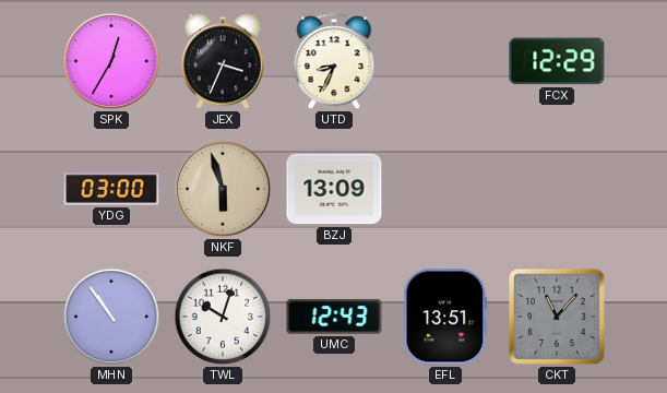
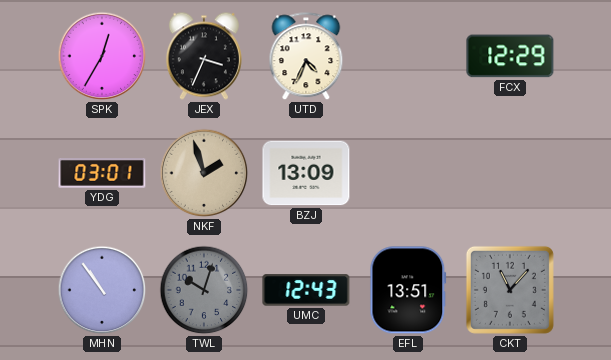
UTD: 8:34 -> 4:34
YDG: 03:00 -> 03:01
NKF: 5:57 -> 1:57
TWL dial: white -> grey
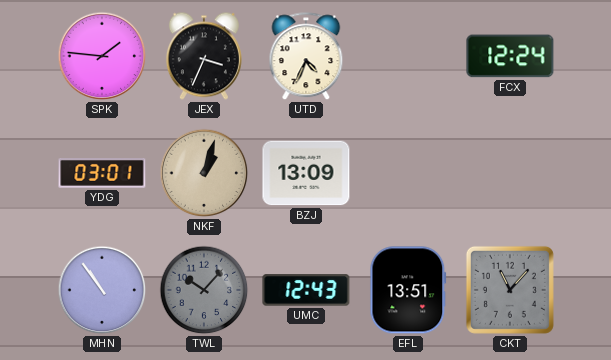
SPK: 12:35 -> 1:46
FCX: 12:29 -> 12:24
NKF: 1:57 -> 1:03
TWL: 10:03 -> 10:07
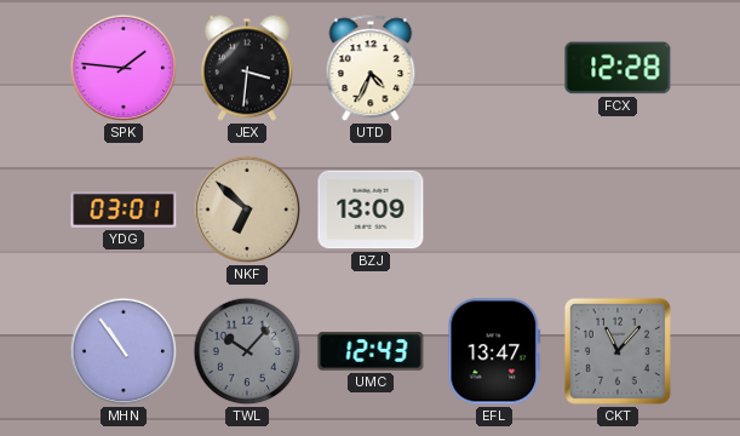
JEX: 3:34 -> 3:31
FCX: 12:24 -> 12:28
NKF: 1:03 -> 6:52
EFL: 13:51 -> 13:47
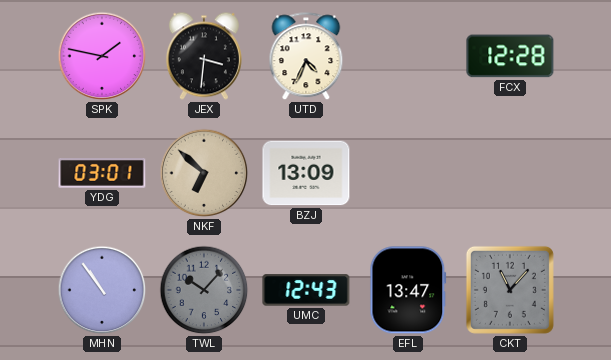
SPK: 1:46 -> 1:47
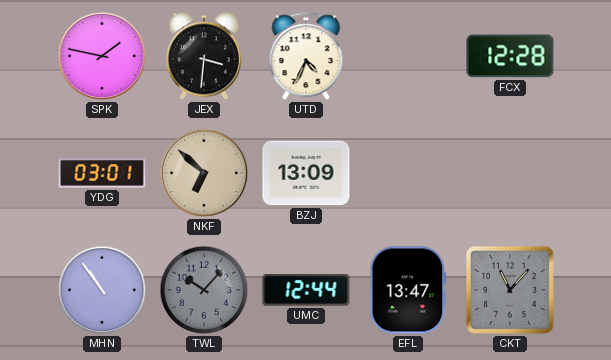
UMC: 12:43 -> 12:44
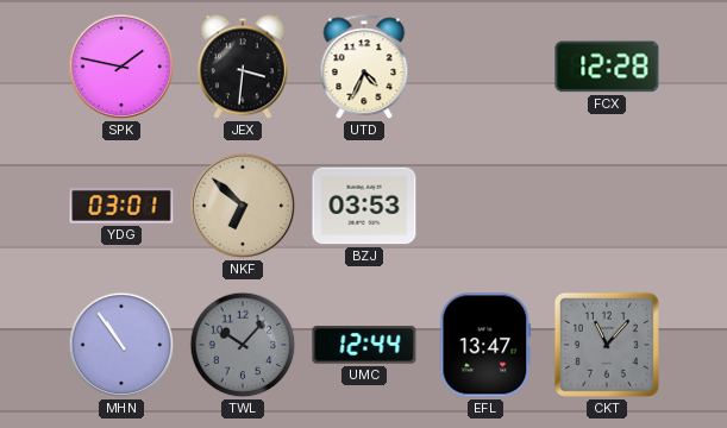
BZJ: 13:09 -> 03:53
